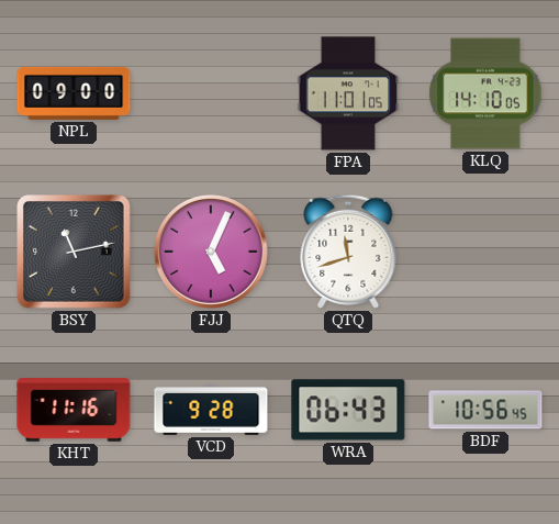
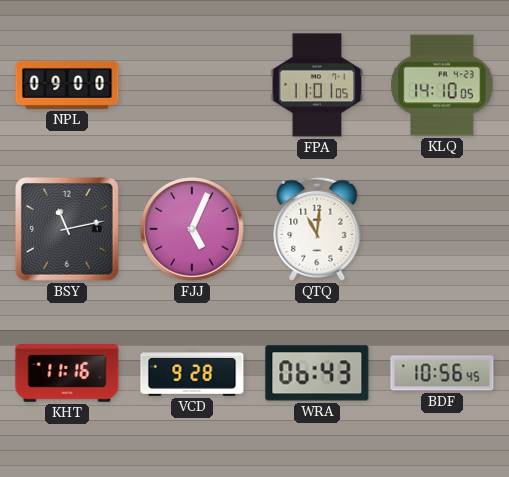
QTQ: 11:42 -> 11:01
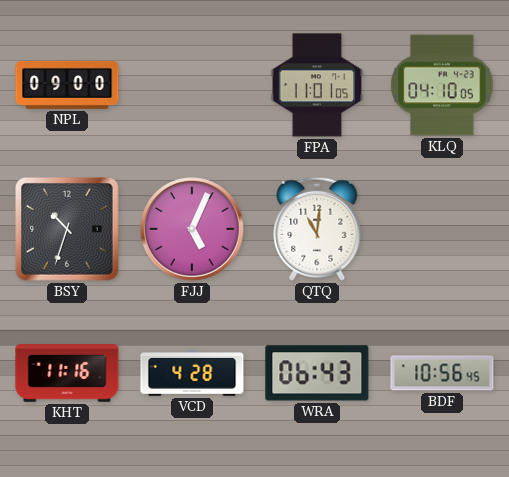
KLQ: 14:10 -> 04:10
BSY: 11:13 -> 10:33
VCD: 9:28 -> 4:28
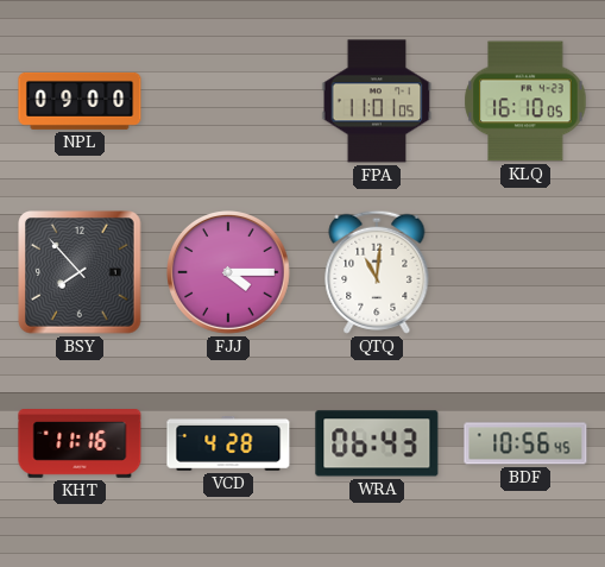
KLQ: 04:10 -> 16:10
BSY: 10:33 -> 7:53
FJJ: 5:04 -> 4:15
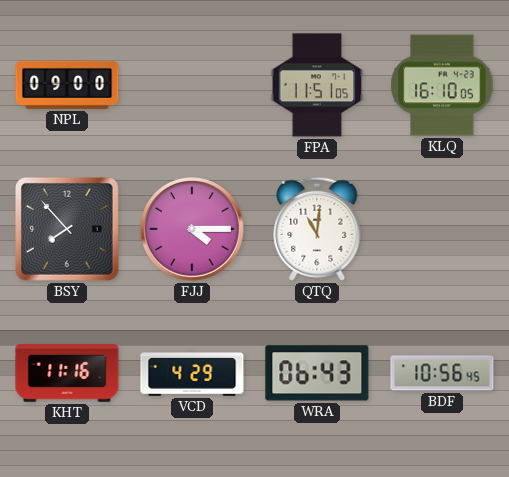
FPA: 11:01 -> 11:51
VCD: 4:28 -> 4:29
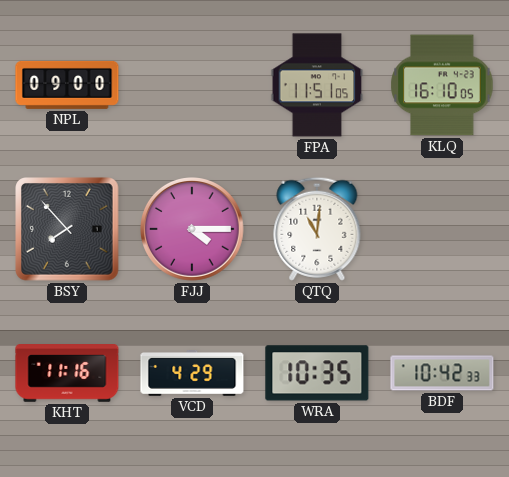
WRA: 06:43 -> 10:35
BDF: 10:56 -> 10:42
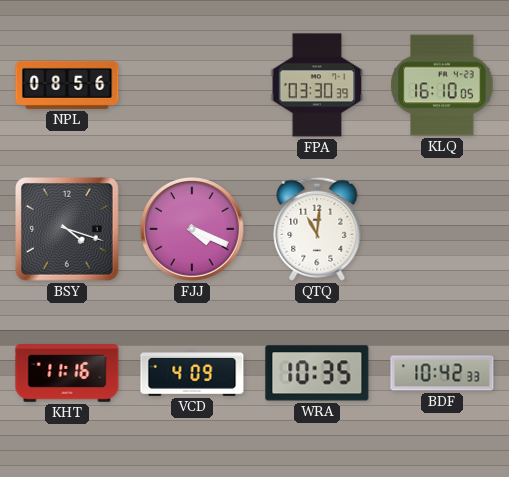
NPL: 09:00 -> 08:56
FPA: 11:51 -> 03:30
BSY: 7:53 -> 4:18
FJJ: 4:15 -> 4:19
VCD: 4:29 -> 4:09
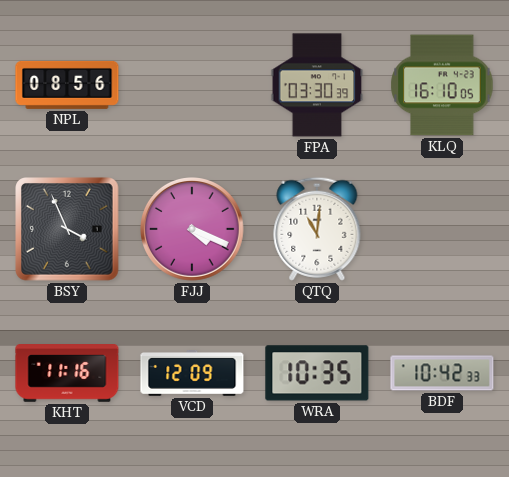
BSY: 4:18 -> 3:56
VCD: 4:09 -> 12:09
